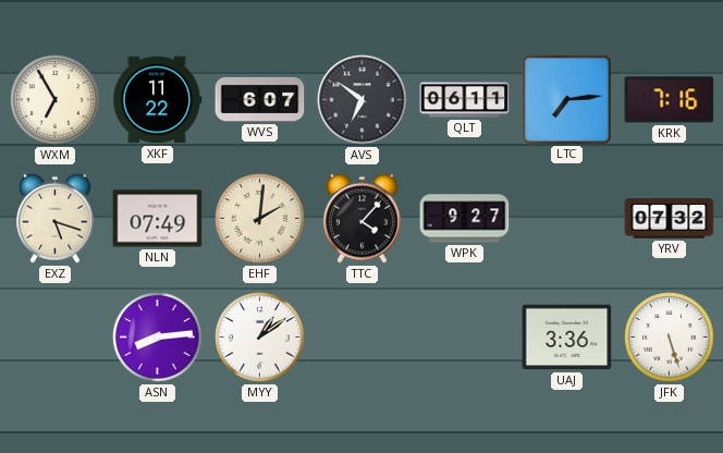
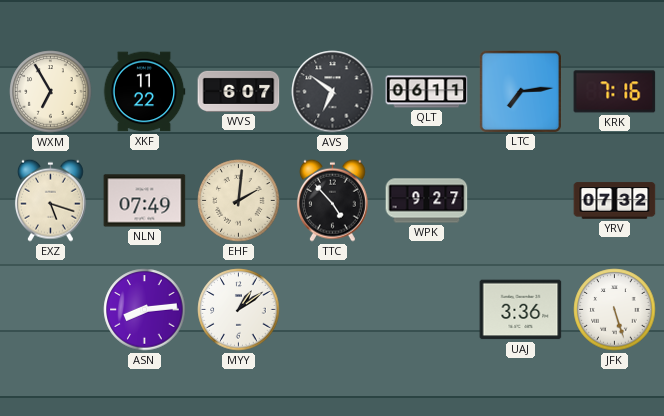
TTC: 4:07 -> 4:53
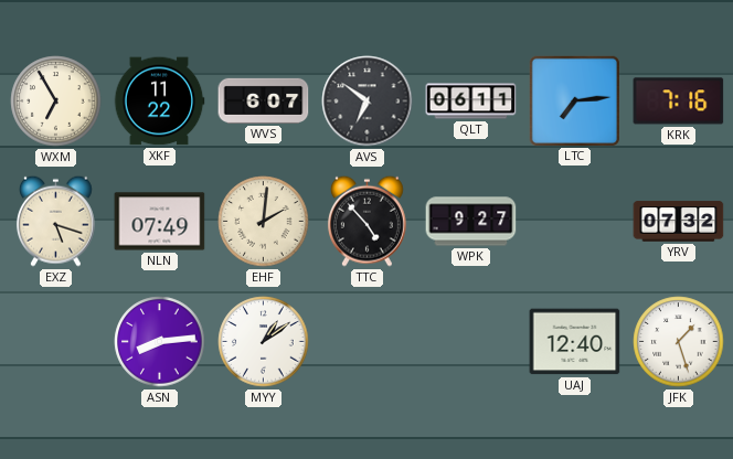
UAJ: 3:36 -> 12:40
JFK: 5:27 -> 1:27
